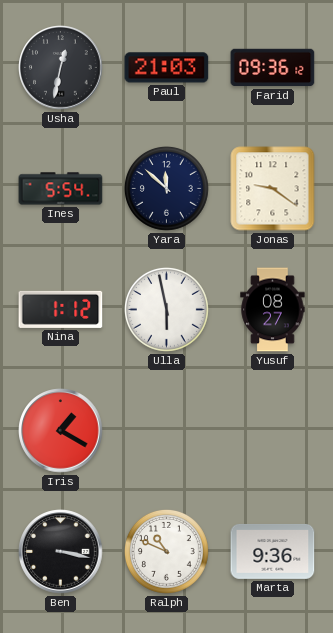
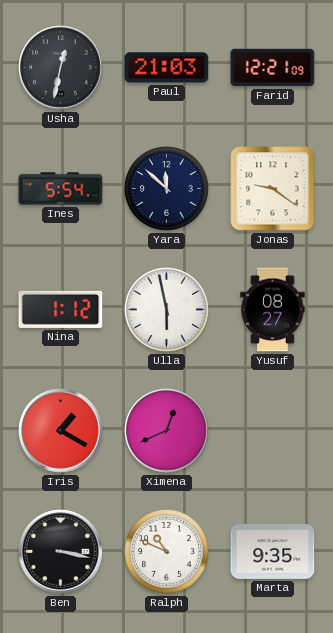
Farid: 09:36 -> 12:21
Ximena: none -> 12:41
Marta: 9:36 -> 9:35
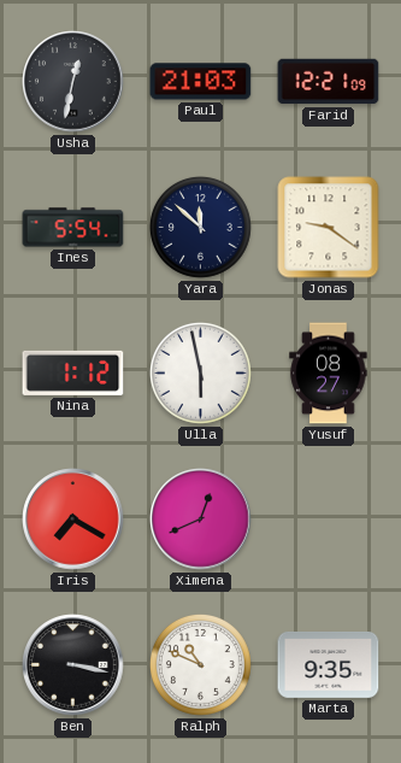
Iris: 1:20 -> 7:20
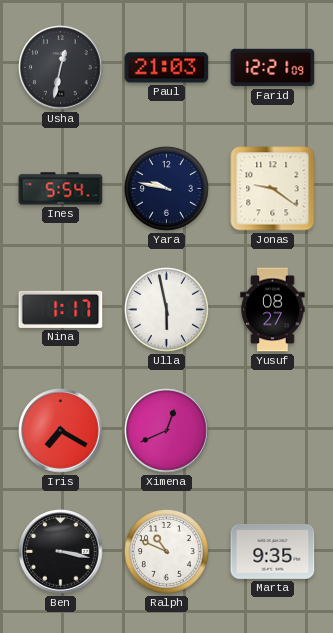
Yara: 11:52 -> 9:47
Nina: 1:12 -> 1:17
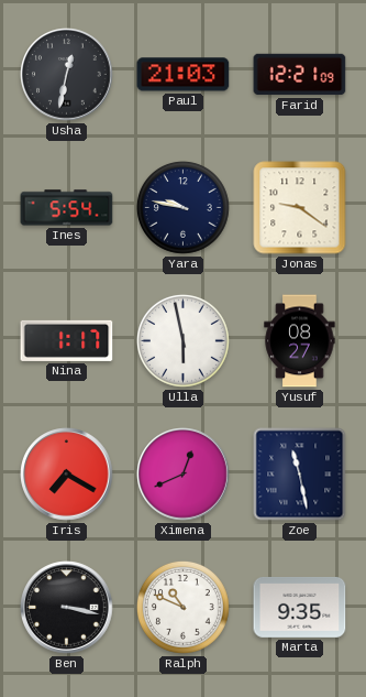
Zoe: none -> 11:28
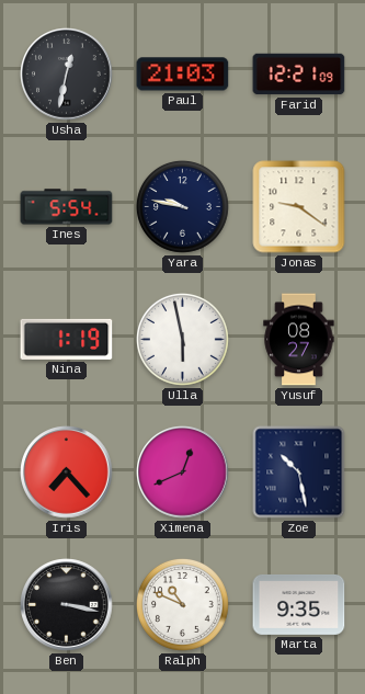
Nina: 1:17 -> 1:19
Iris: 7:20 -> 7:23
Zoe: 11:28 -> 10:28
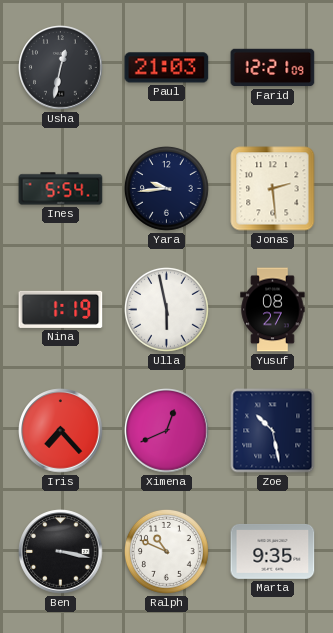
Yara: 9:47 -> 9:44
Jonas: 9:21 -> 2:29
